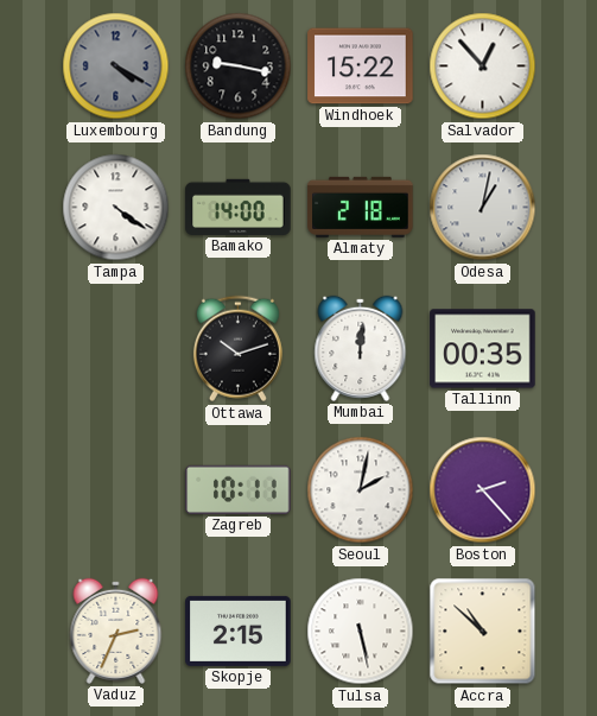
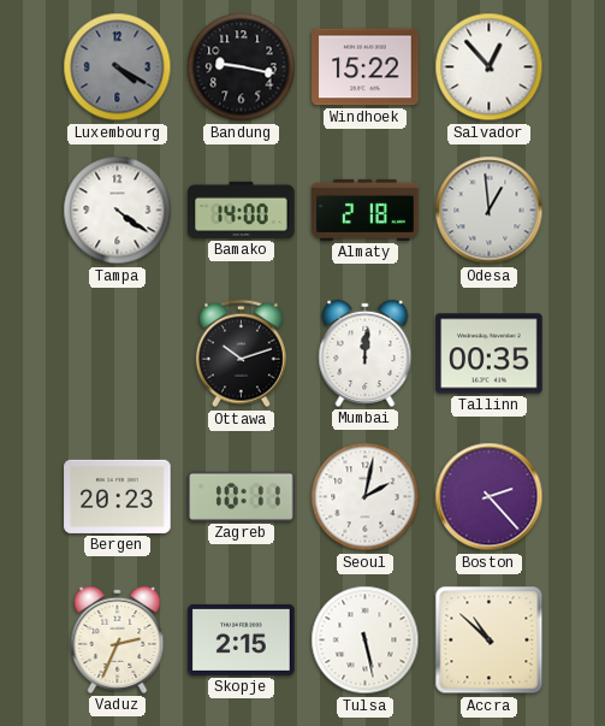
Odesa: 1:02 -> 12:59
Bergen: none -> 20:23
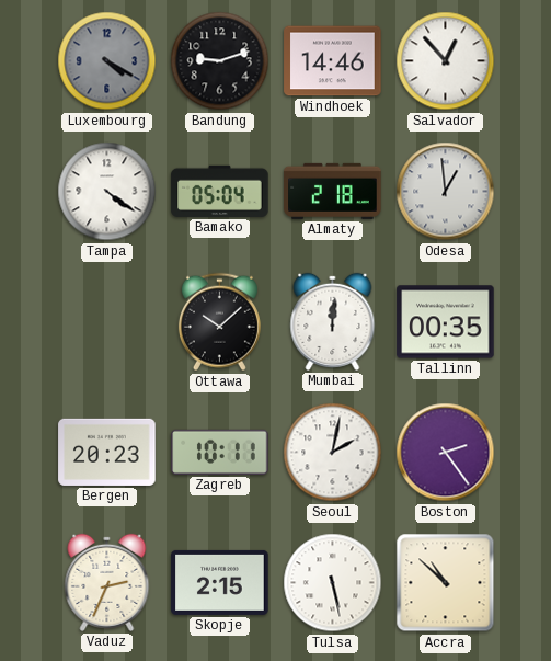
Bandung: 9:17 -> 9:12
Windhoek: 15:22 -> 14:46
Bamako: 14:00 -> 05:04
Ottawa: 10:12 -> 10:08
Boston: 2:23 -> 2:24
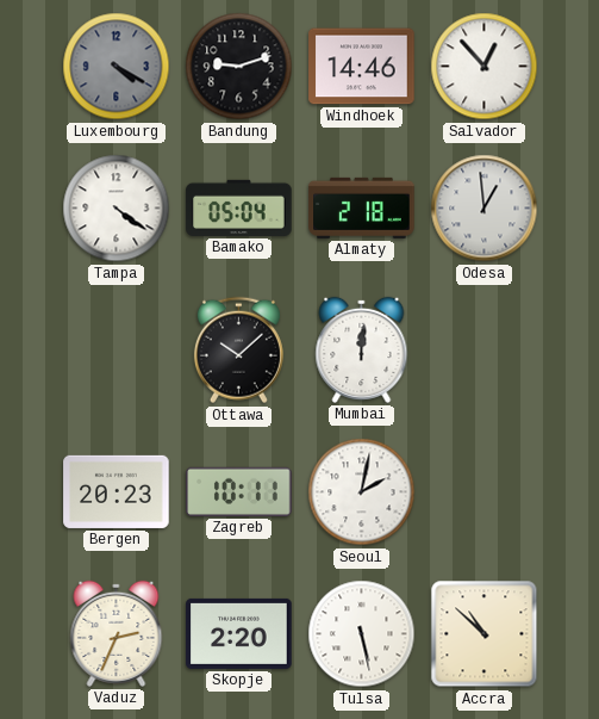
Tallinn: 00:35 -> none
Boston: 2:24 -> none
Skopje: 2:15 -> 2:20
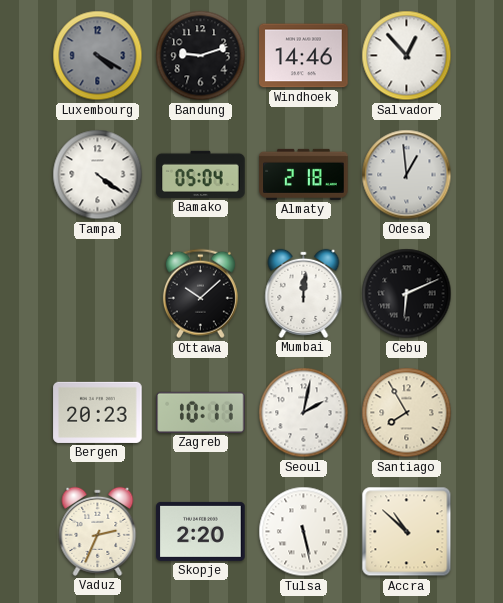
Cebu: none -> 6:11
Santiago: none -> 7:55
